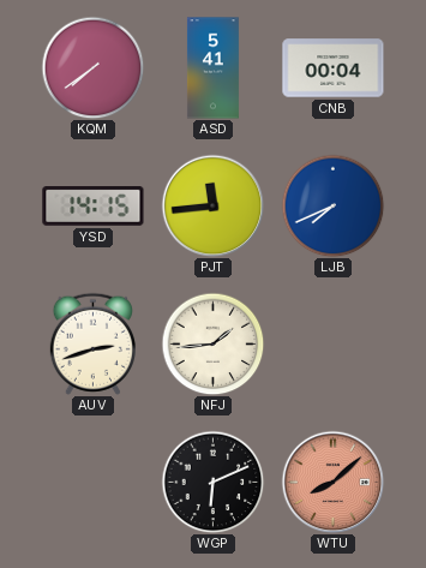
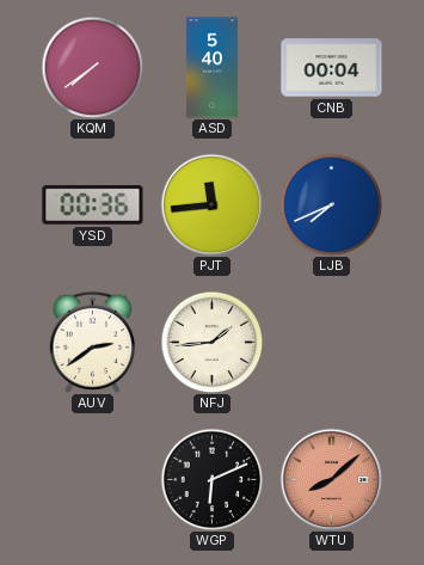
ASD: 5:41 -> 5:40
YSD: 14:15 -> 00:36
AUV: 2:42 -> 2:39
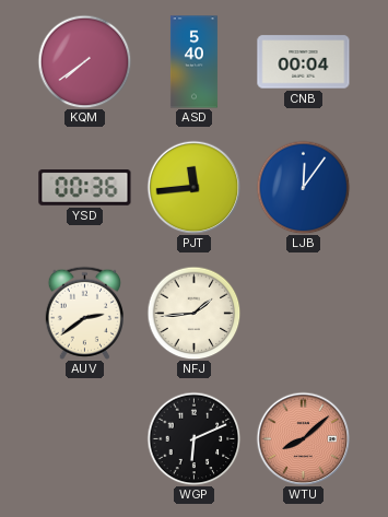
LJB: 7:41 -> 12:06
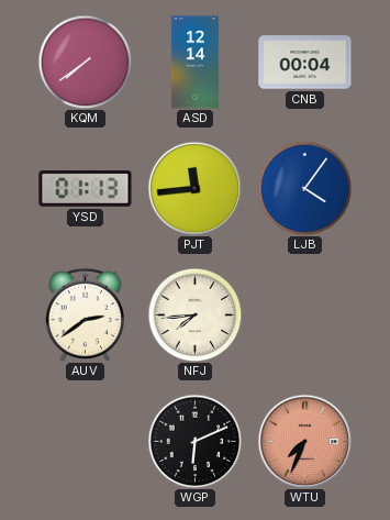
ASD: 5:40 -> 12:14
YSD: 00:36 -> 01:13
LJB: 12:06 -> 4:06
NFJ: 1:44 -> 7:44
WTU: 8:08 -> 7:34
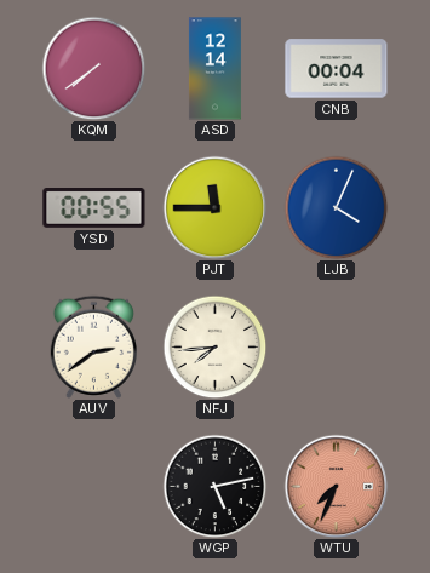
YSD: 01:13 -> 00:55
PJT: 11:44 -> 11:45
LJB: 4:06 -> 4:04
WGP: 6:11 -> 5:13
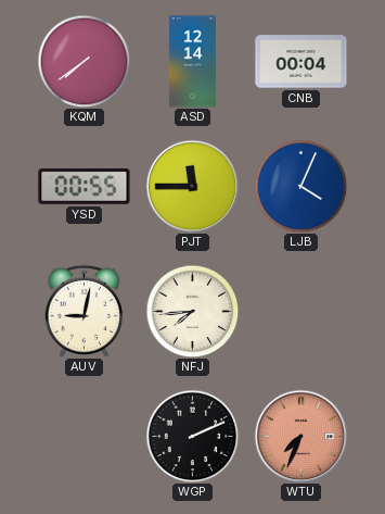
AUV: 2:39 -> 9:02
WGP: 5:13 -> 2:11
